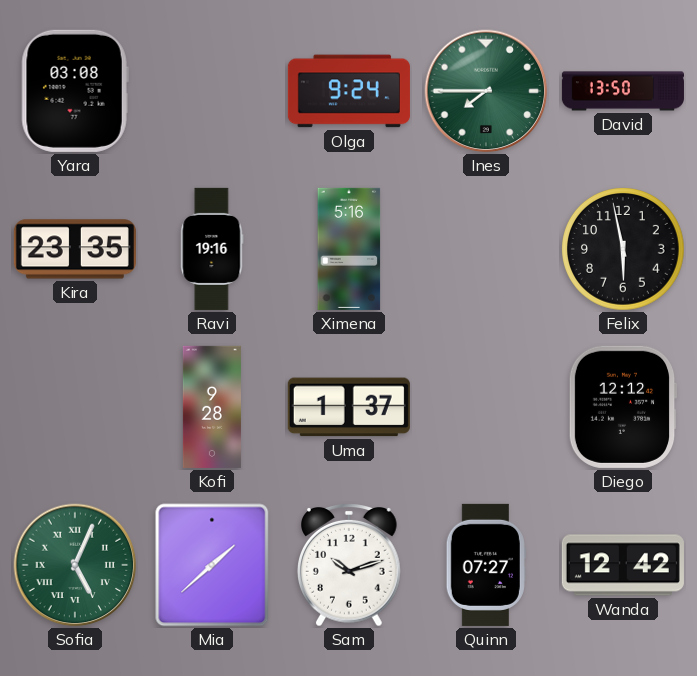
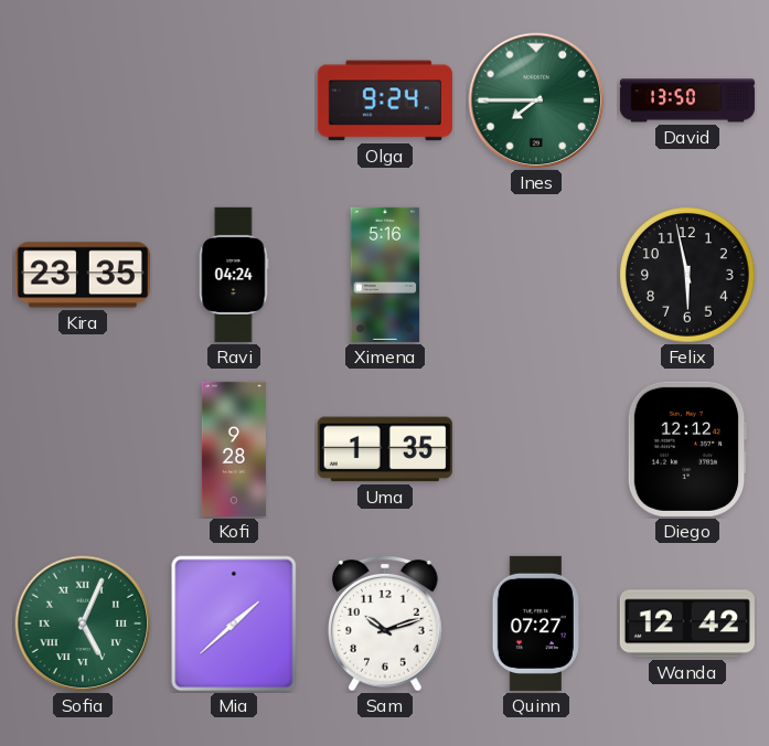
Yara: 03:08 -> none
Ravi: 19:16 -> 04:24
Uma: 1:37 -> 1:35
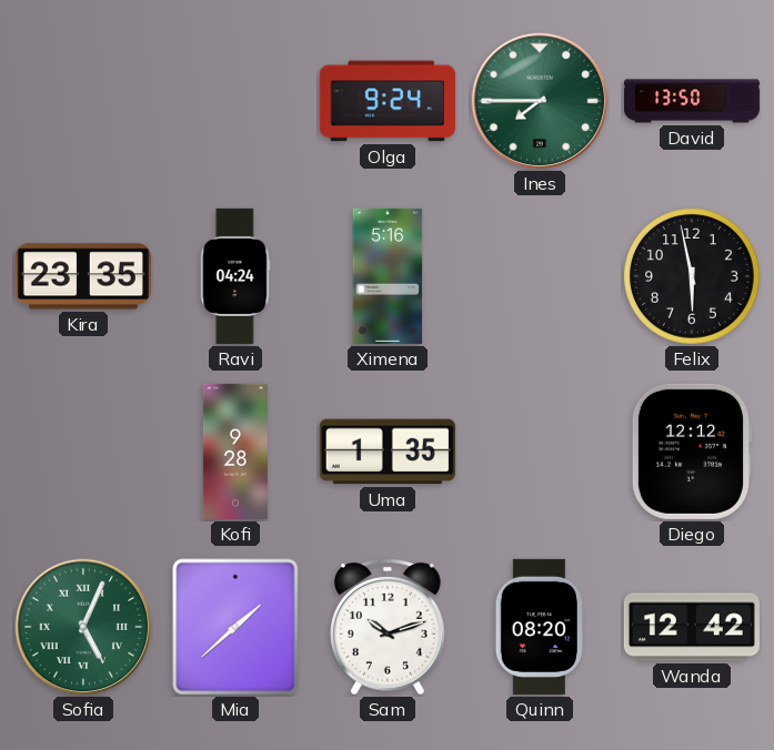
Quinn: 07:27 -> 08:20
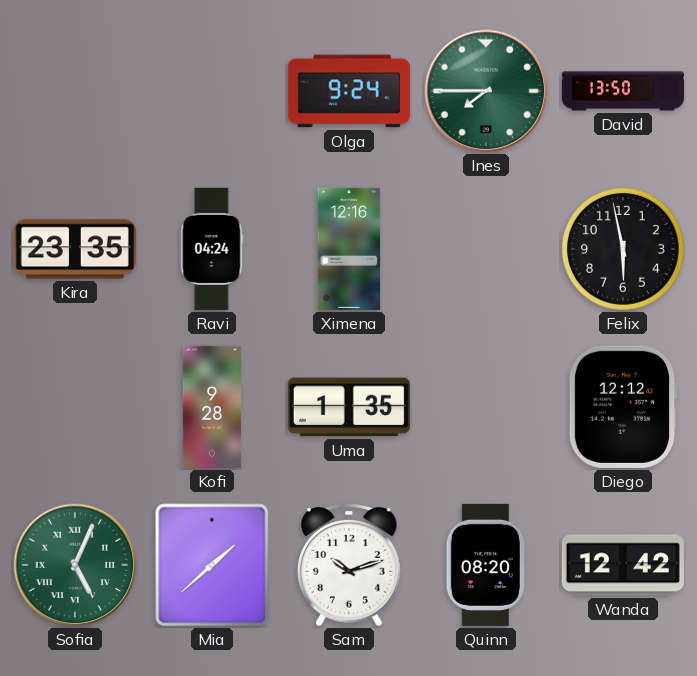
Ximena: 5:16 -> 12:16
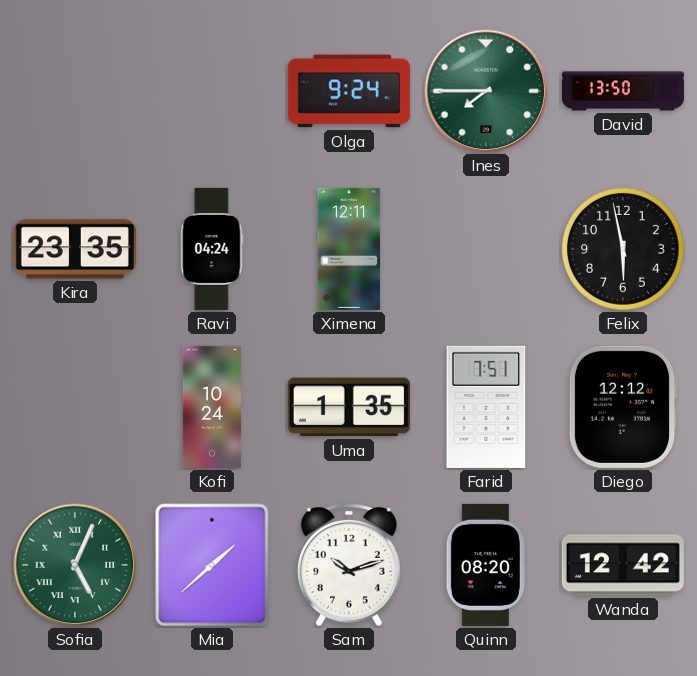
Ximena: 12:16 -> 12:11
Kofi: 9:28 -> 10:24
Farid: none -> 7:51
